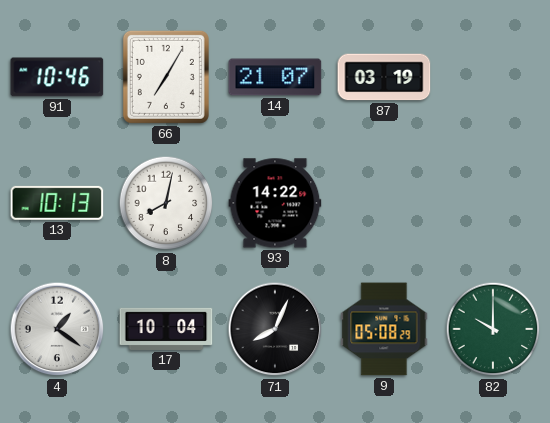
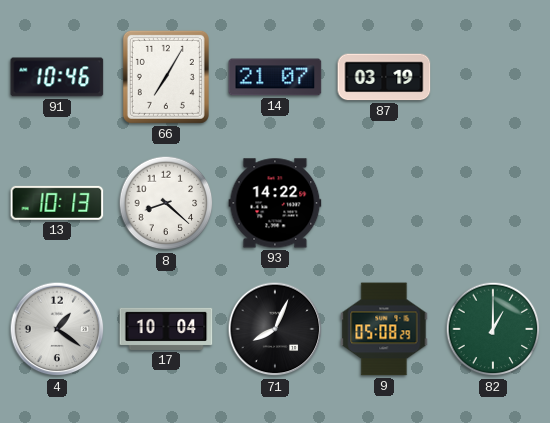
8: 8:02 -> 8:22
82: 10:00 -> 1:00
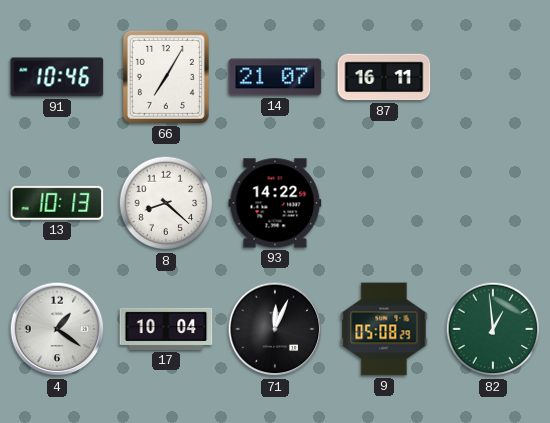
87: 03:19 -> 16:11
71: 8:04 -> 12:04
82: 1:00 -> 12:59
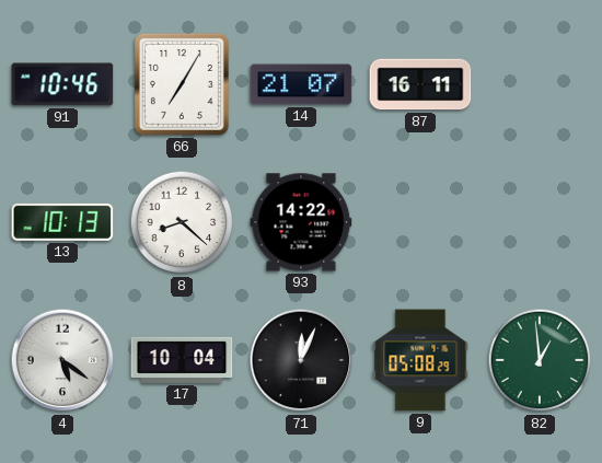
4: 1:21 -> 5:21
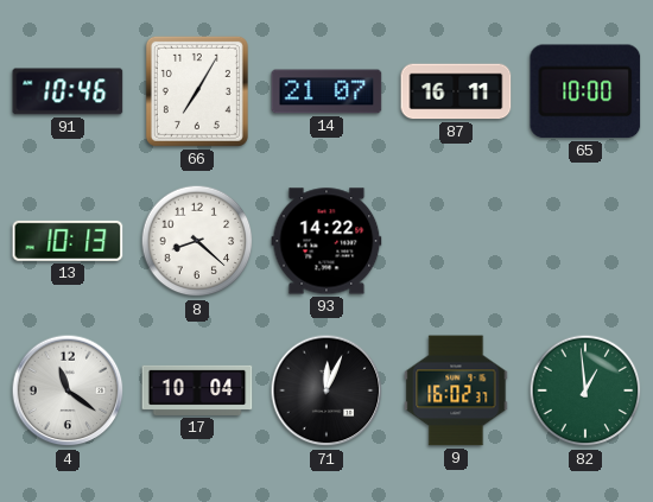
65: none -> 10:00
4: 5:21 -> 11:21
9: 05:08 -> 16:02
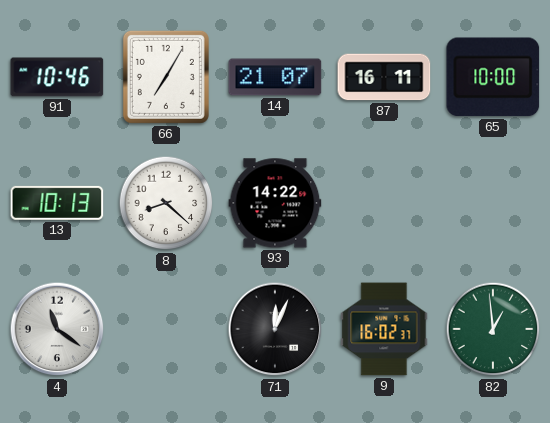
17: 10:04 -> none
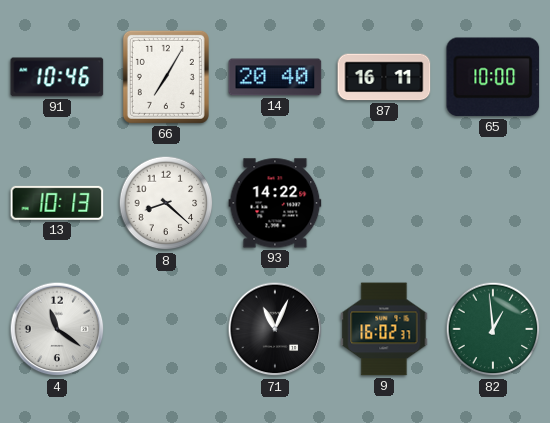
14: 21:07 -> 20:40
71: 12:04 -> 11:04
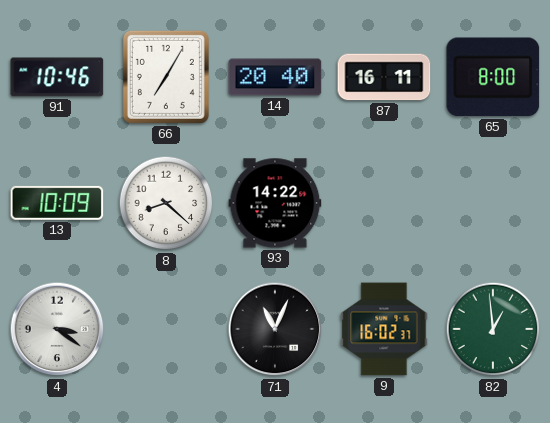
65: 10:00 -> 8:00
13: 10:13 -> 10:09
4: 11:21 -> 3:21
